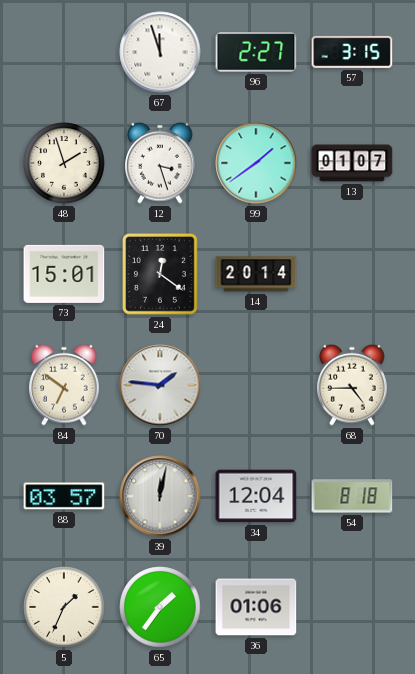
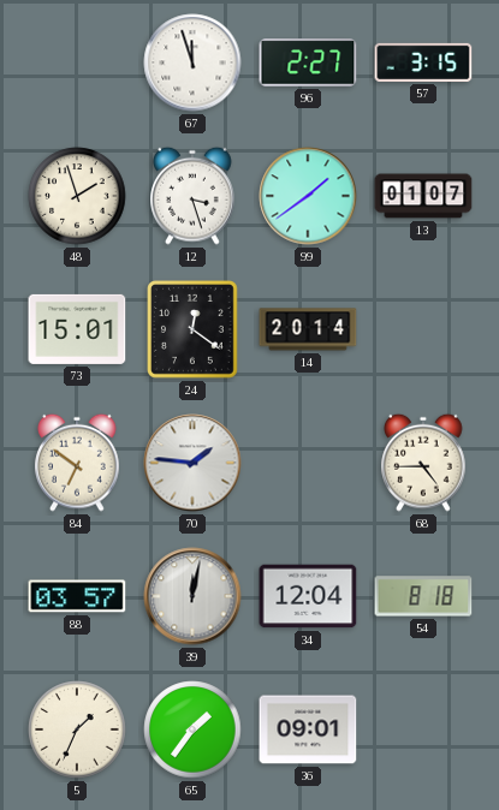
36: 01:06 -> 09:01
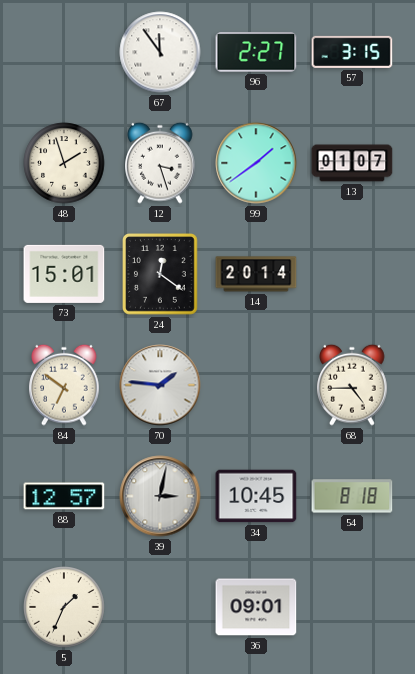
67: 11:57 -> 11:54
88: 03:57 -> 12:57
39: 12:02 -> 3:02
34: 12:04 -> 10:45
65: 1:36 -> none
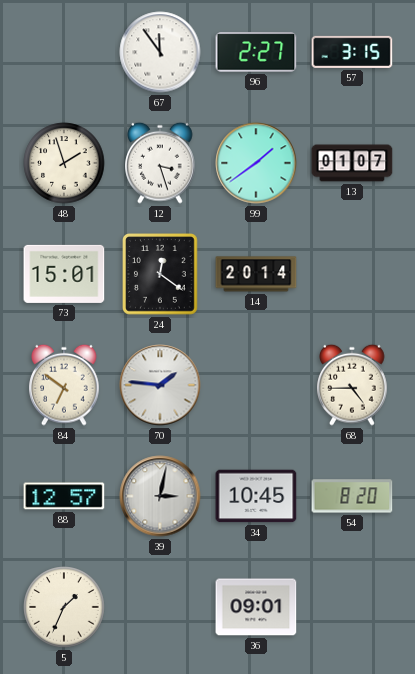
54: 8:18 -> 8:20
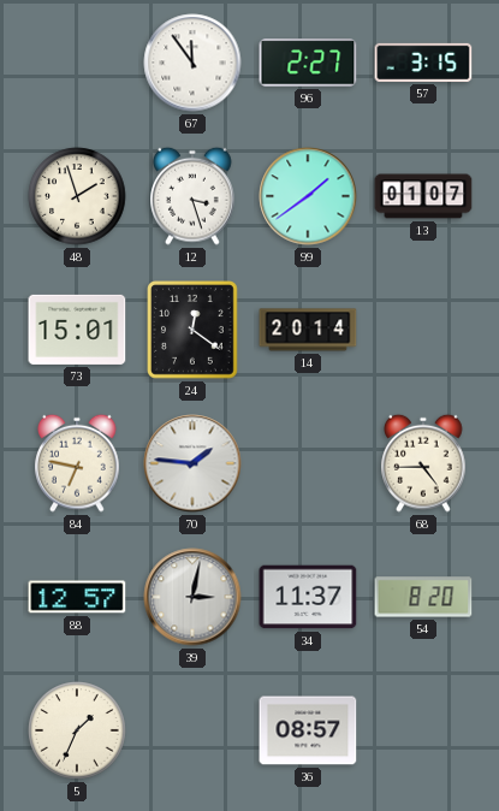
84: 6:51 -> 6:47
34: 10:45 -> 11:37
36: 09:01 -> 08:57
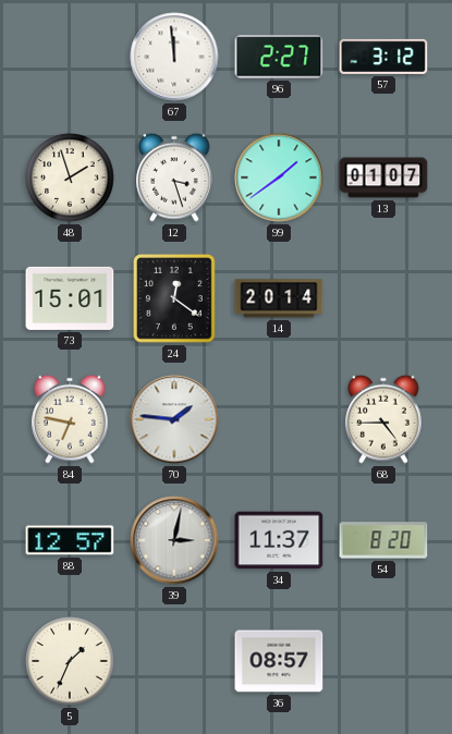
67: 11:54 -> 11:59
57: 3:15 -> 3:12
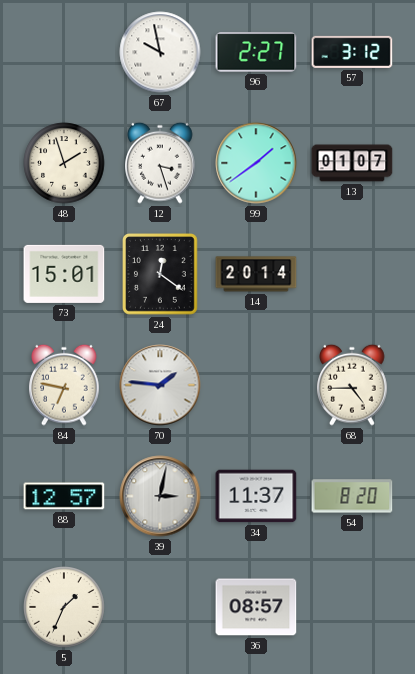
67: 11:59 -> 9:58
